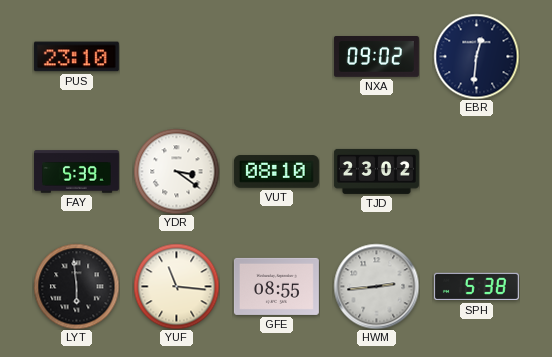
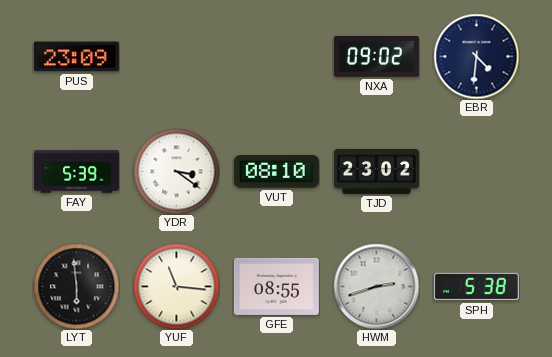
PUS: 23:10 -> 23:09
EBR: 12:31 -> 4:31
HWM: 2:44 -> 2:42
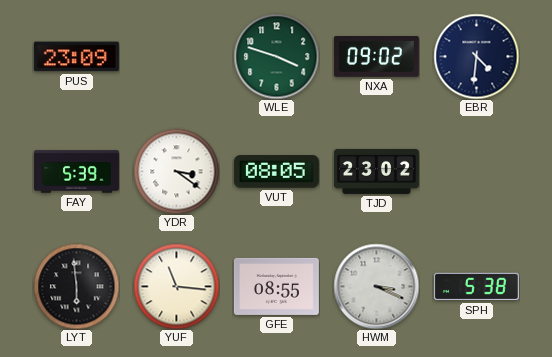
WLE: none -> 3:48
VUT: 08:10 -> 08:05
HWM: 2:42 -> 3:19
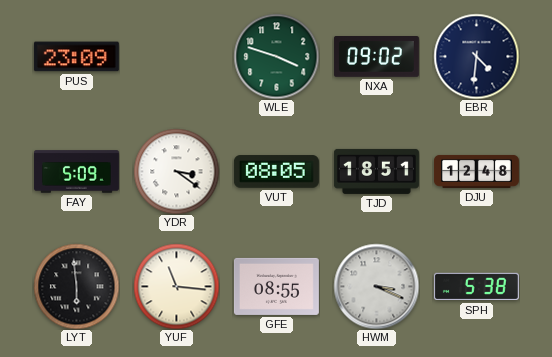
FAY: 5:39 -> 5:09
TJD: 23:02 -> 18:51
DJU: none -> 12:48
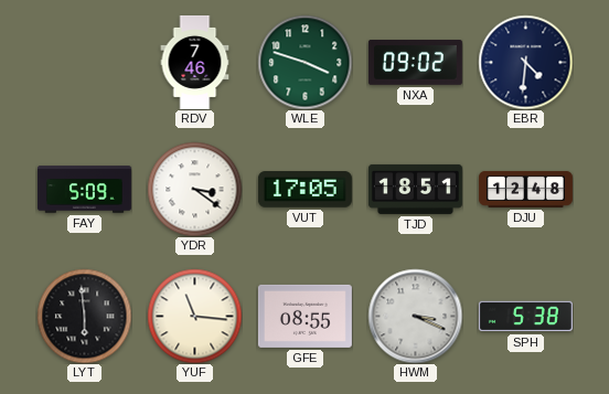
PUS: 23:09 -> none
RDV: none -> 7:46
VUT: 08:05 -> 17:05
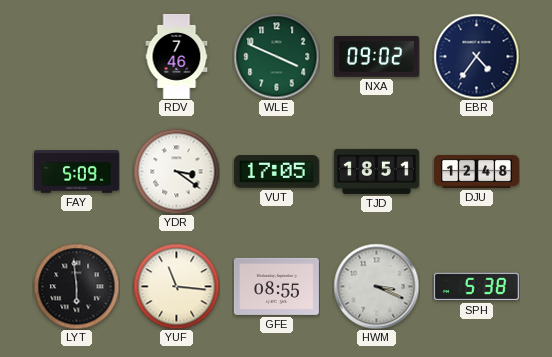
WLE: 3:48 -> 3:49
EBR: 4:31 -> 4:36
